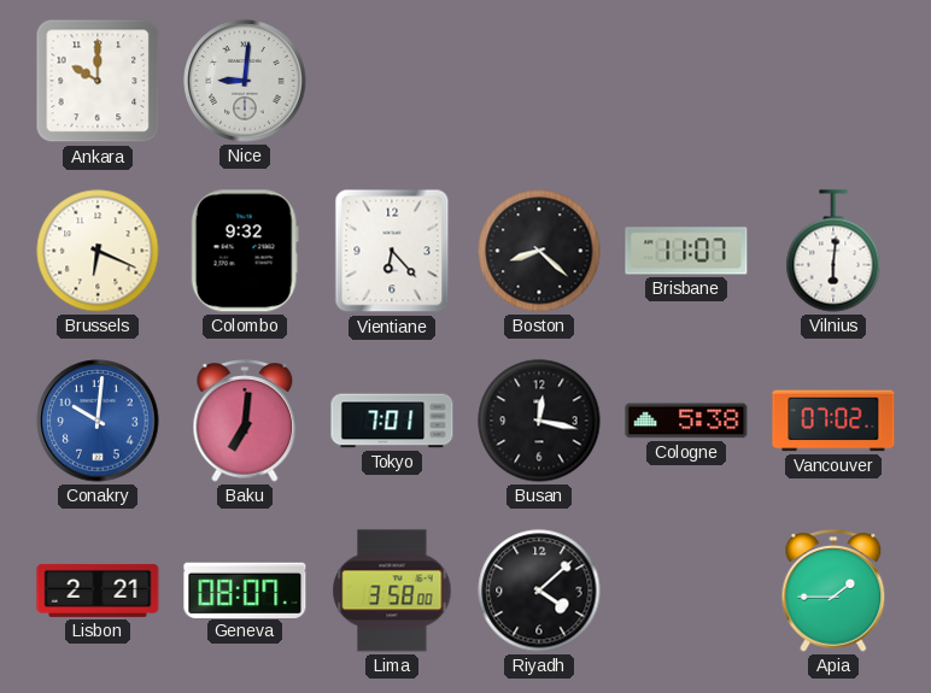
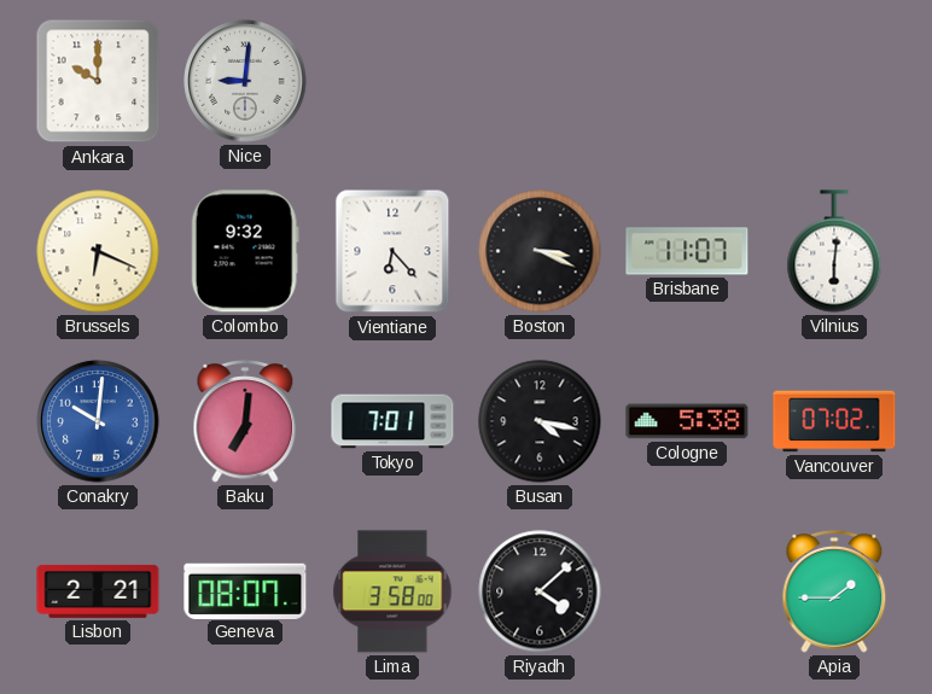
Boston: 8:22 -> 3:19
Busan: 12:17 -> 4:17
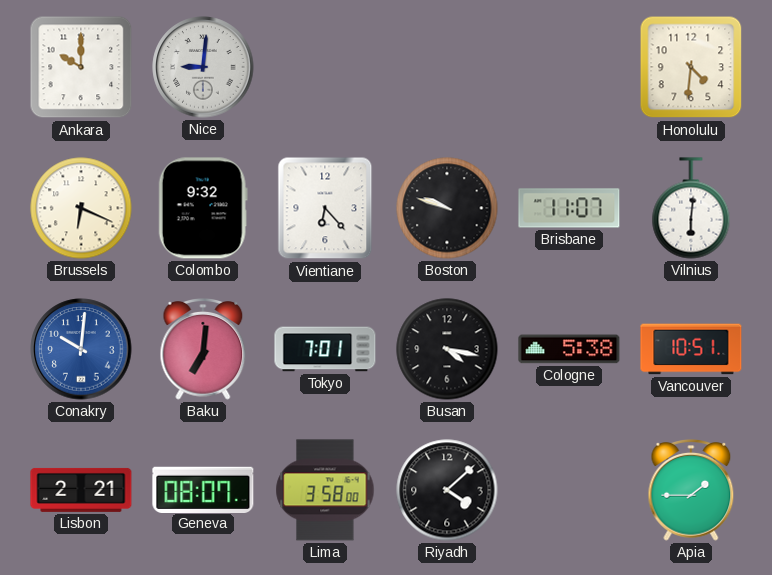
Honolulu: none -> 4:31
Boston: 3:19 -> 9:48
Vancouver: 07:02 -> 10:51
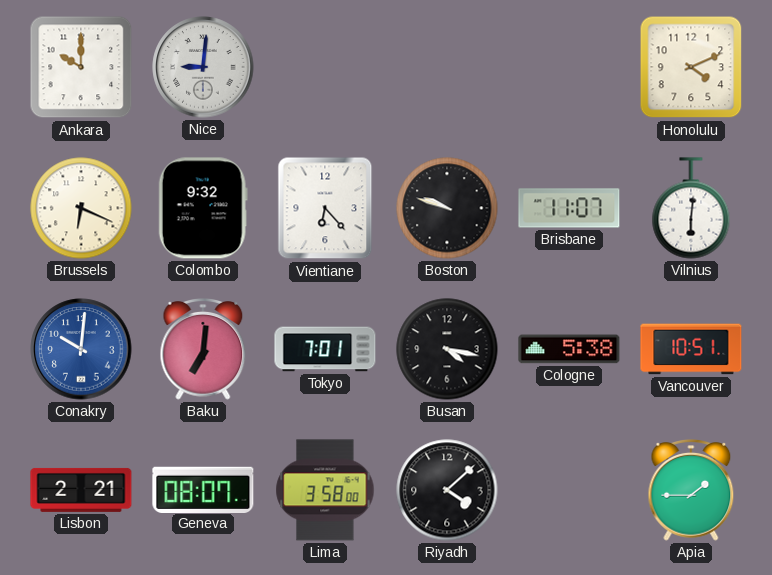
Honolulu: 4:31 -> 4:11
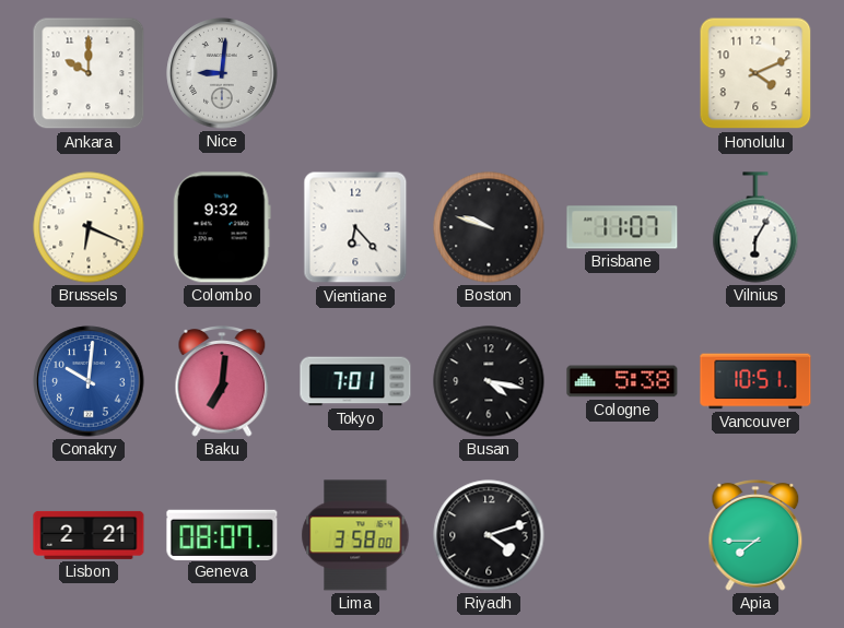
Vilnius: 6:01 -> 6:05
Riyadh: 4:08 -> 4:12
Apia: 1:45 -> 7:45
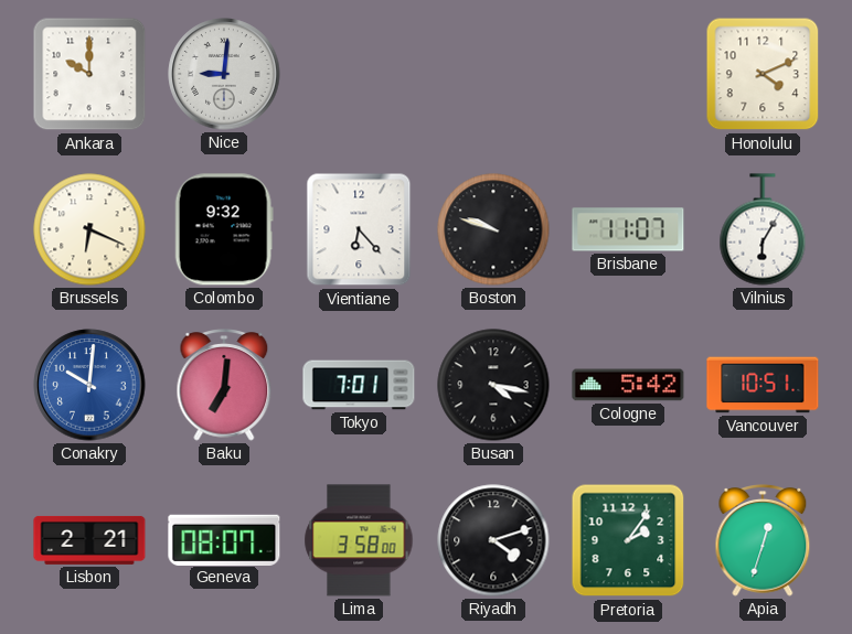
Cologne: 5:38 -> 5:42
Pretoria: none -> 2:06
Apia: 7:45 -> 12:33
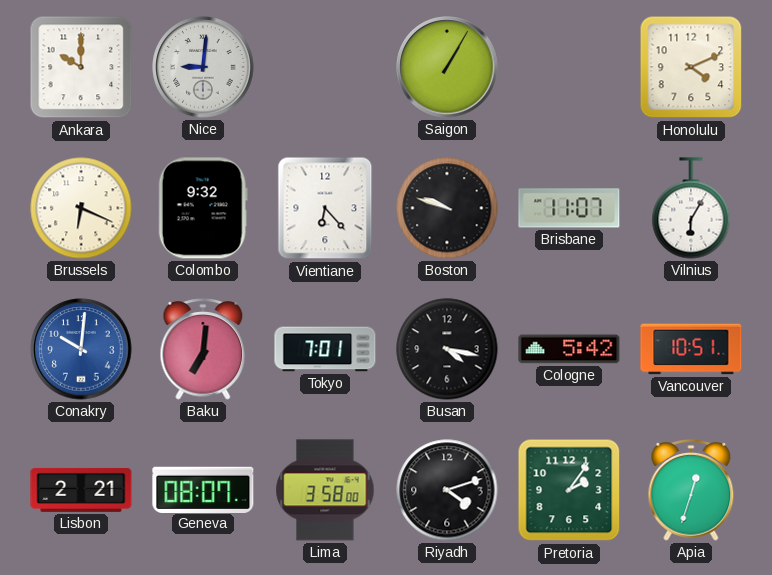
Saigon: none -> 1:05
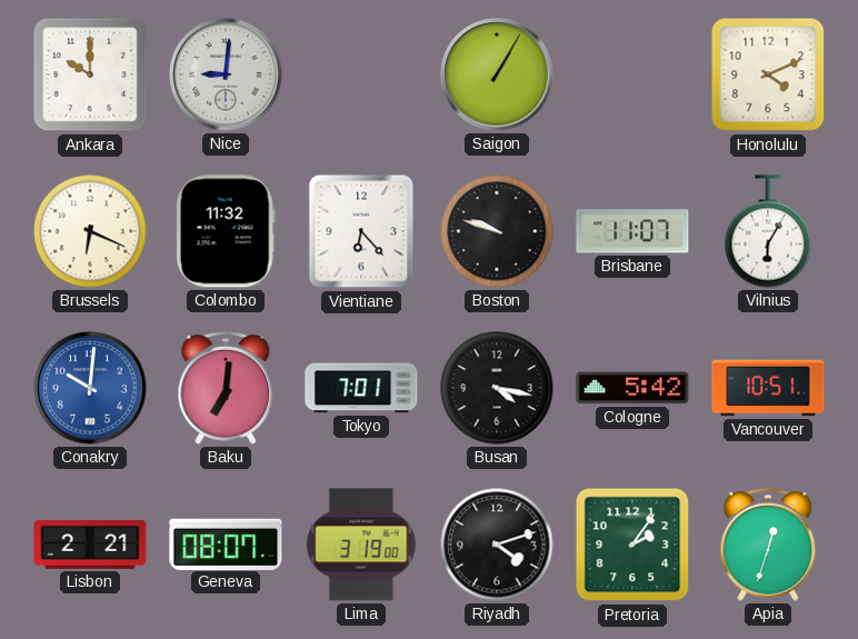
Colombo: 9:32 -> 11:32
Lima: 3:58 -> 3:19
